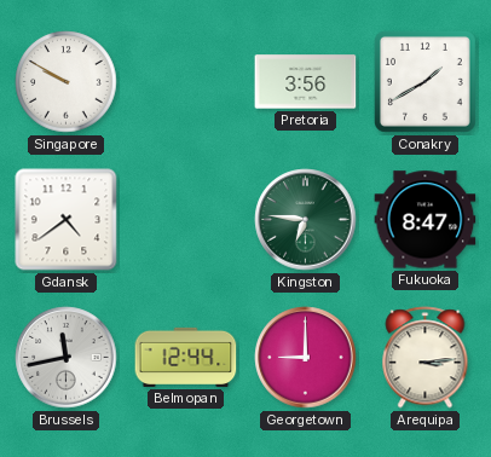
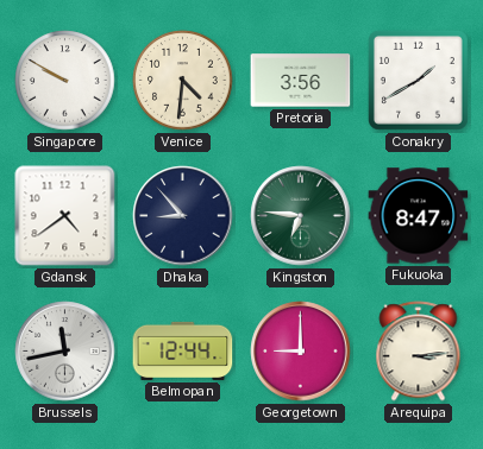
Venice: none -> 4:31
Dhaka: none -> 8:53
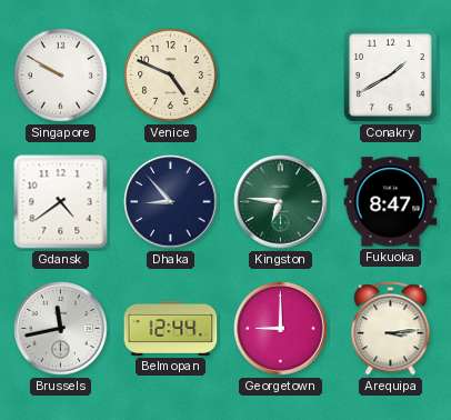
Venice: 4:31 -> 4:49
Pretoria: 3:56 -> none
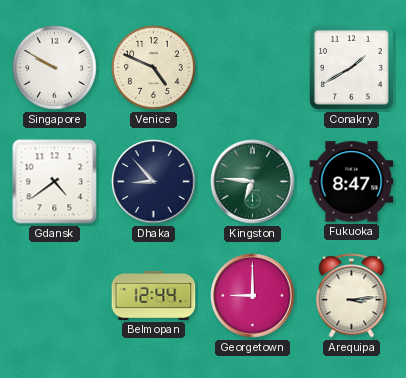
Brussels: 11:43 -> none
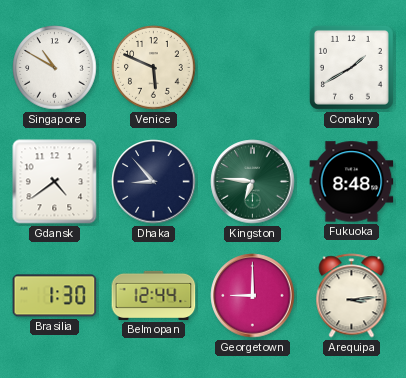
Singapore: 9:50 -> 10:50
Venice: 4:49 -> 5:49
Fukuoka: 8:47 -> 8:48
Brasilia: none -> 1:30
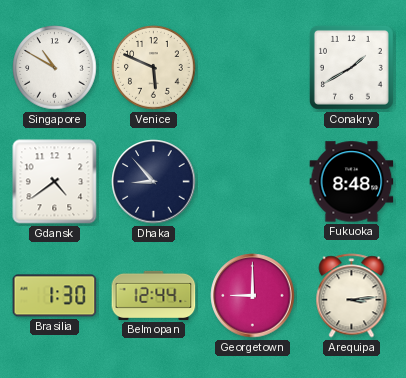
Kingston: 6:46 -> none
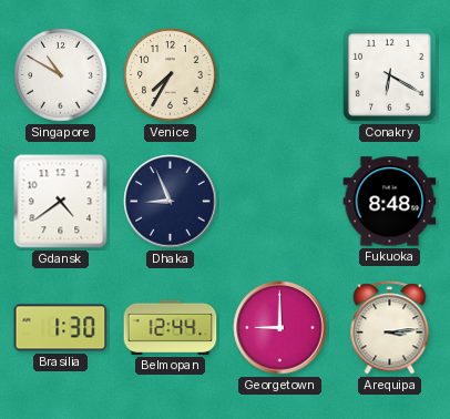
Venice: 5:49 -> 7:35
Conakry: 1:40 -> 6:20
Dhaka: 8:53 -> 8:56
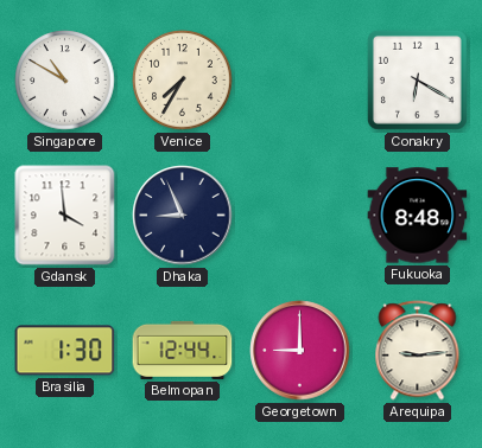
Gdansk: 4:39 -> 3:59
Arequipa: 3:14 -> 9:14
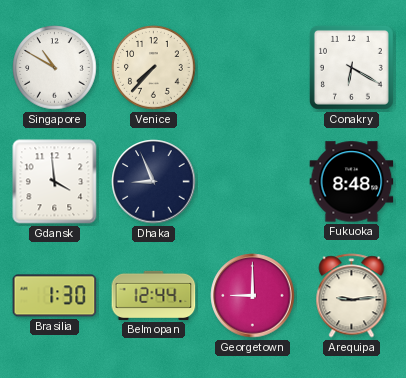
Venice: 7:35 -> 7:37
